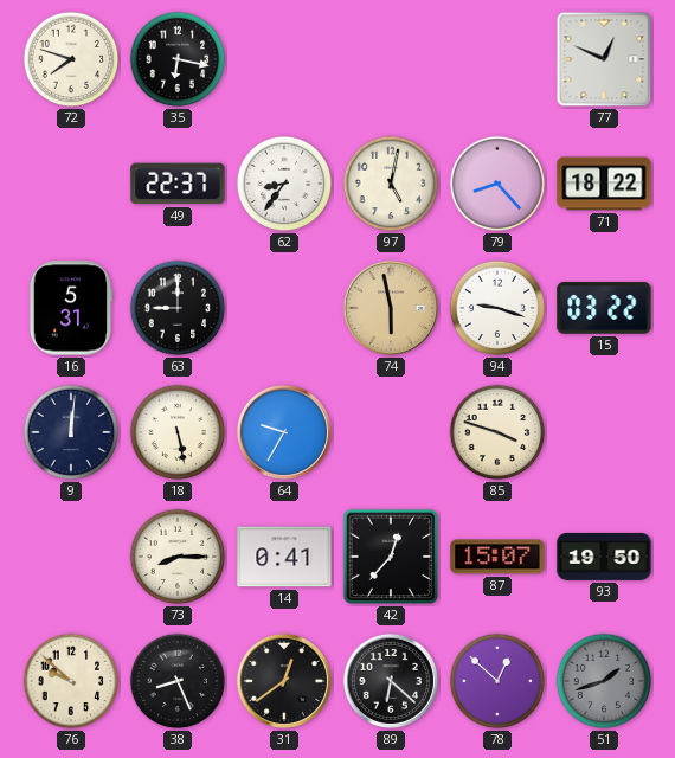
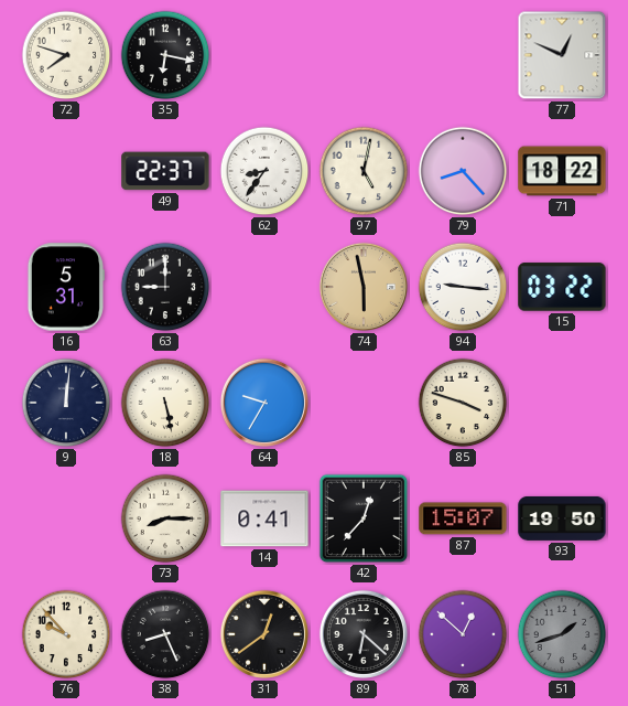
94: 9:18 -> 9:16
76: 9:52 -> 9:53
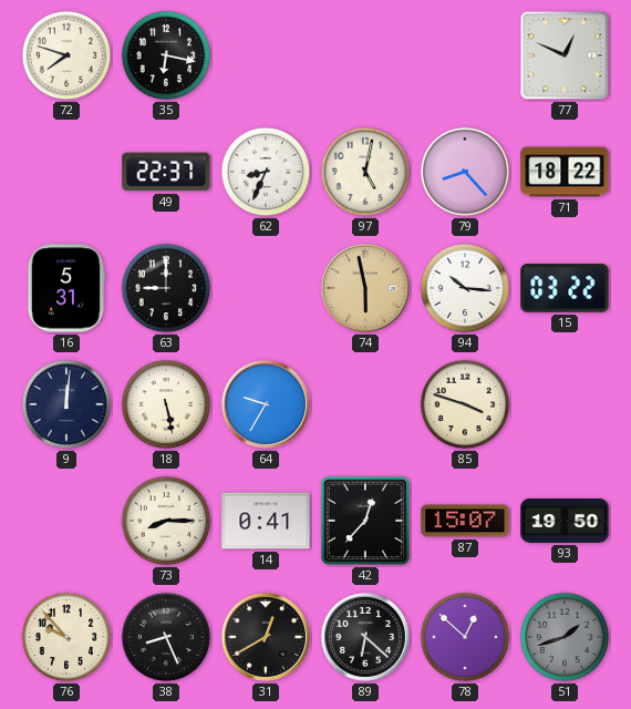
62: 8:36 -> 8:34
94: 9:16 -> 10:16
31: 12:39 -> 12:40
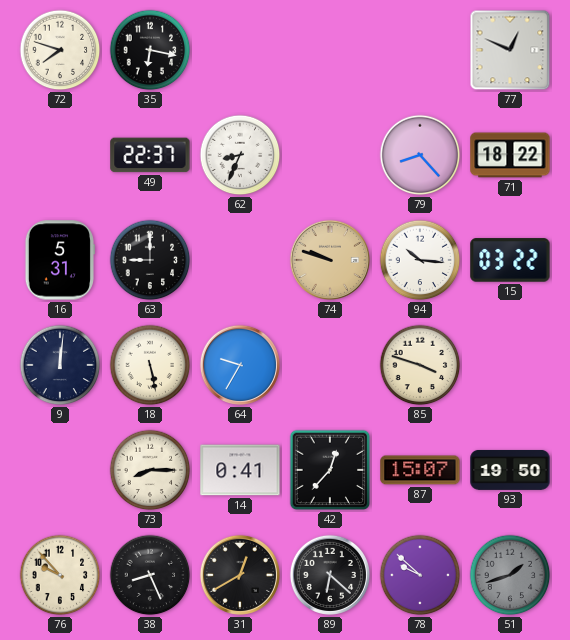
97: 5:02 -> none
74: 5:58 -> 9:48
78: 12:52 -> 9:52
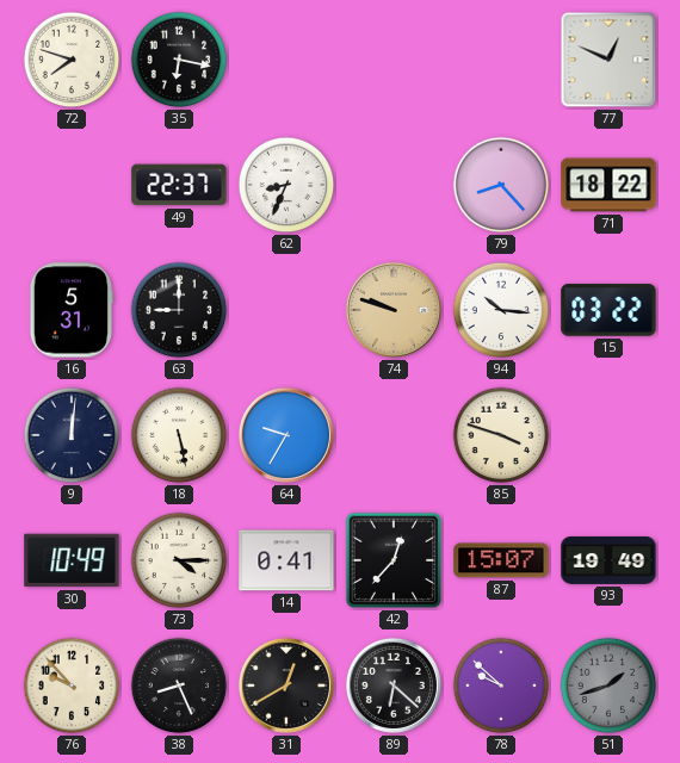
30: none -> 10:49
73: 8:15 -> 4:15
93: 19:50 -> 19:49
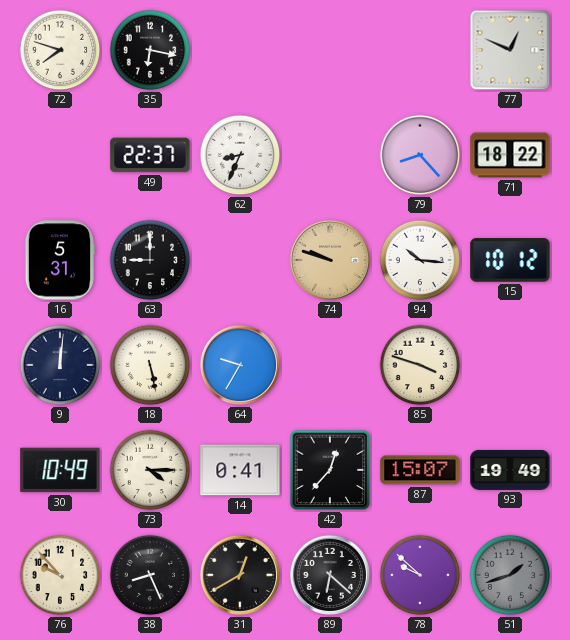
15: 03:22 -> 10:12
